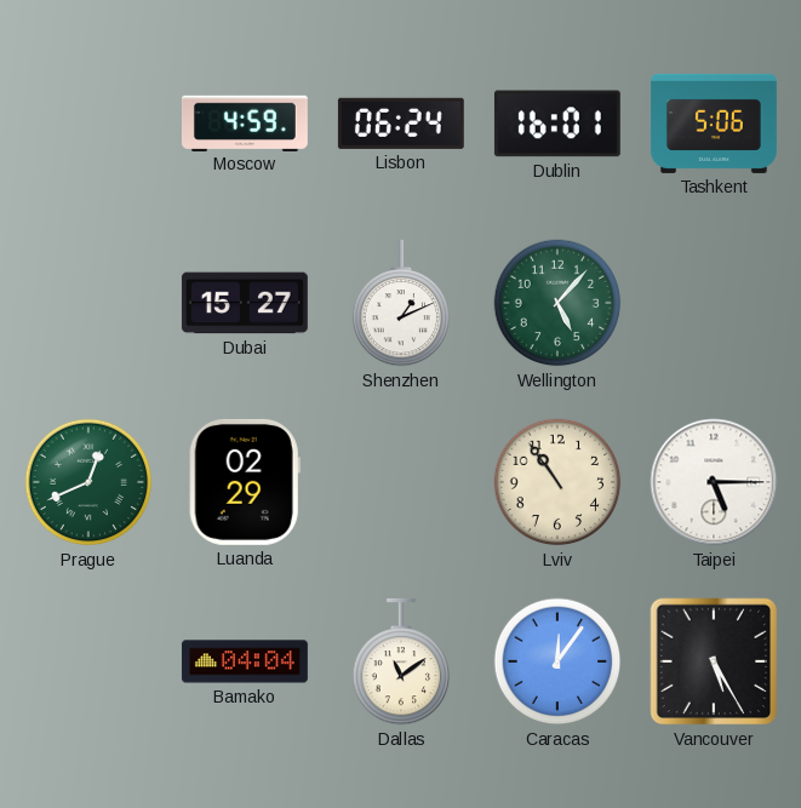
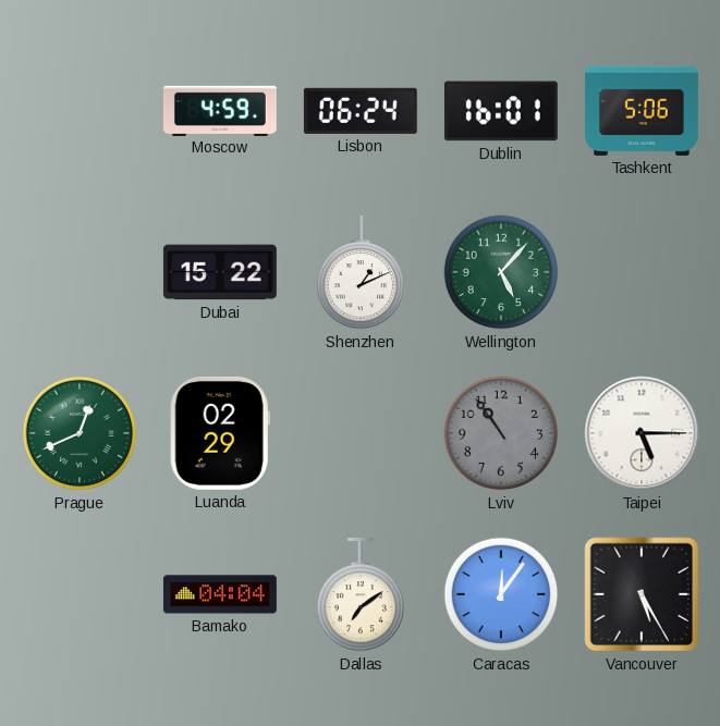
Dubai: 15:27 -> 15:22
Lviv dial: cream -> grey
Dallas: 11:09 -> 7:09
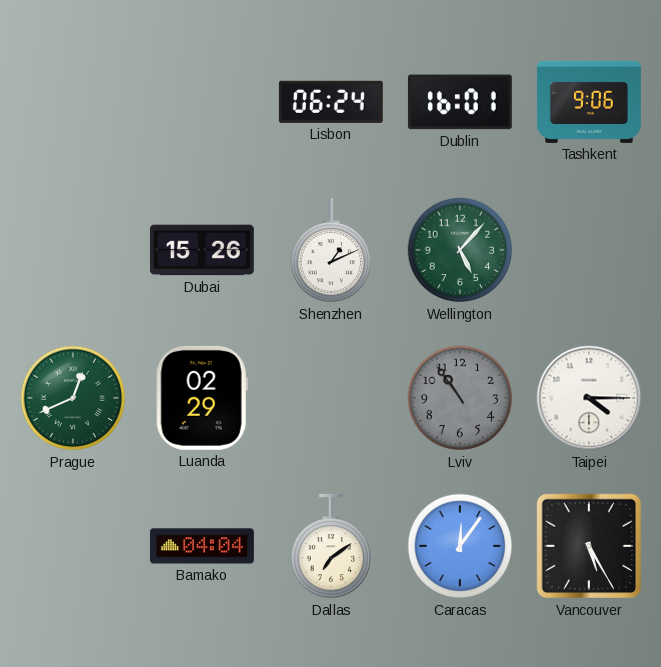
Moscow: 4:59 -> none
Tashkent: 5:06 -> 9:06
Dubai: 15:22 -> 15:26
Taipei: 5:15 -> 4:15
